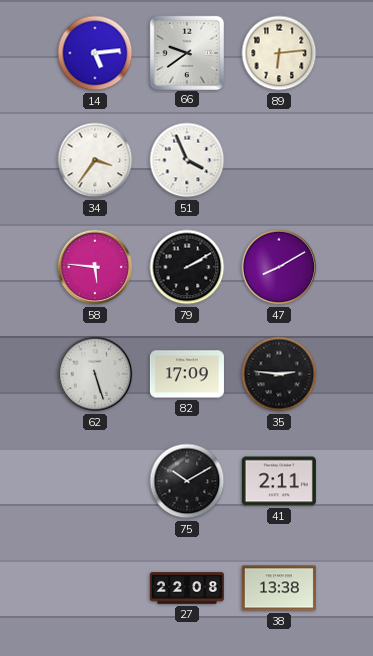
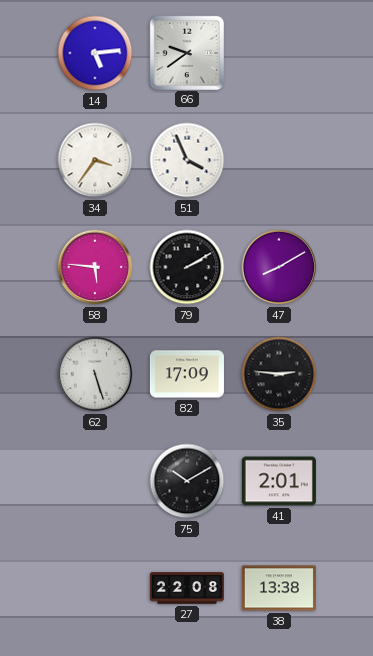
89: 6:14 -> none
41: 2:11 -> 2:01
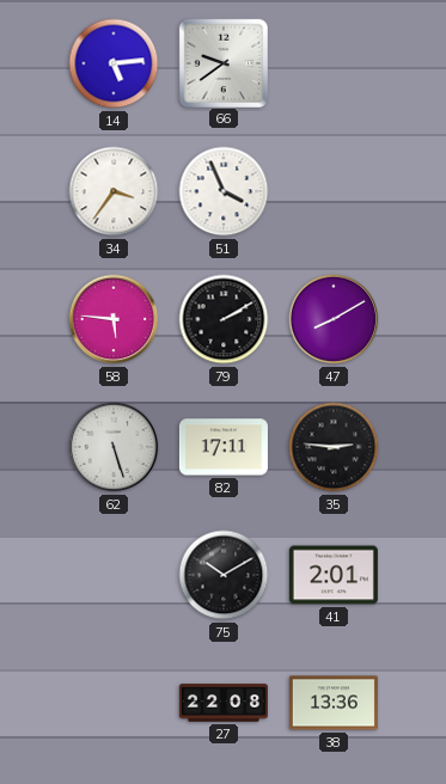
82: 17:09 -> 17:11
38: 13:38 -> 13:36
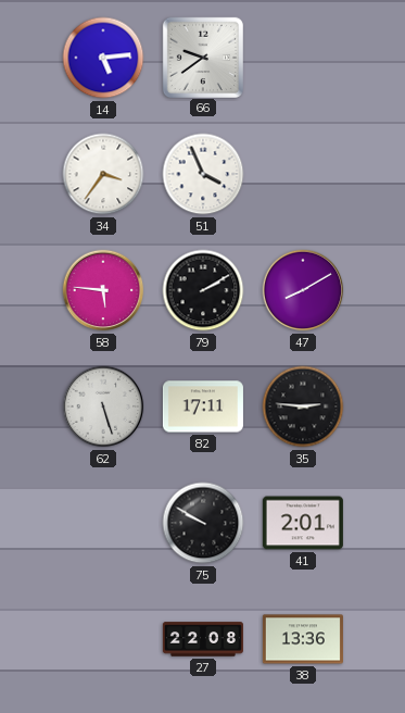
75: 10:10 -> 9:50
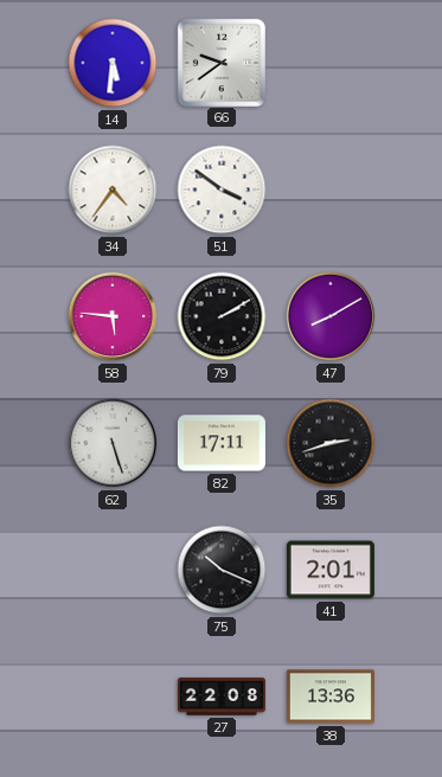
14: 5:14 -> 5:31
34: 3:36 -> 4:36
51: 3:56 -> 3:51
35: 2:46 -> 2:42
75: 9:50 -> 10:19
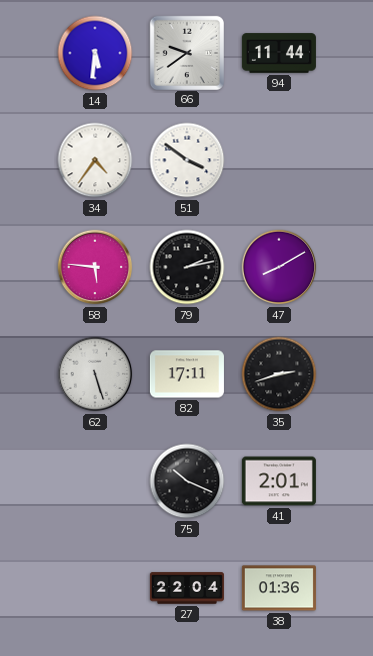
94: none -> 11:44
79: 2:10 -> 2:13
27: 22:08 -> 22:04
38: 13:36 -> 01:36
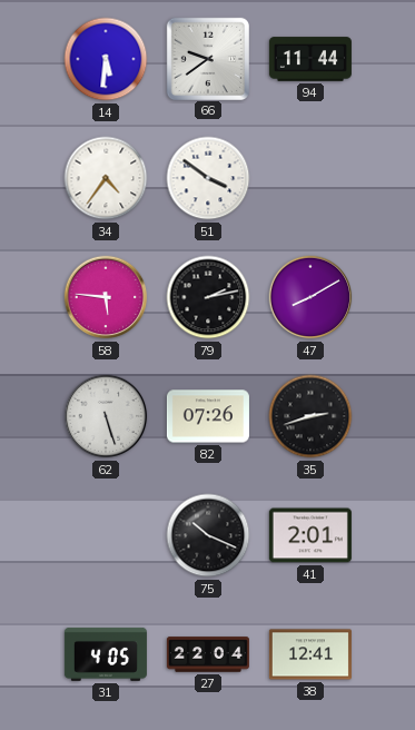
82: 17:11 -> 07:26
31: none -> 4:05
38: 01:36 -> 12:41
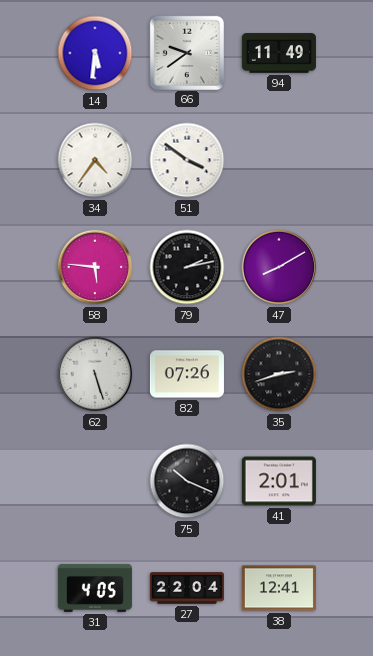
94: 11:44 -> 11:49
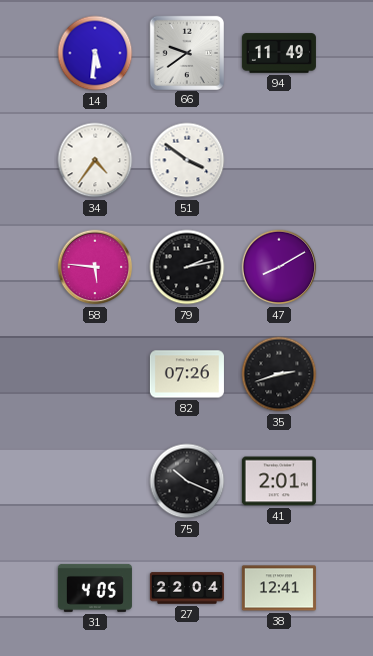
62: 5:27 -> none
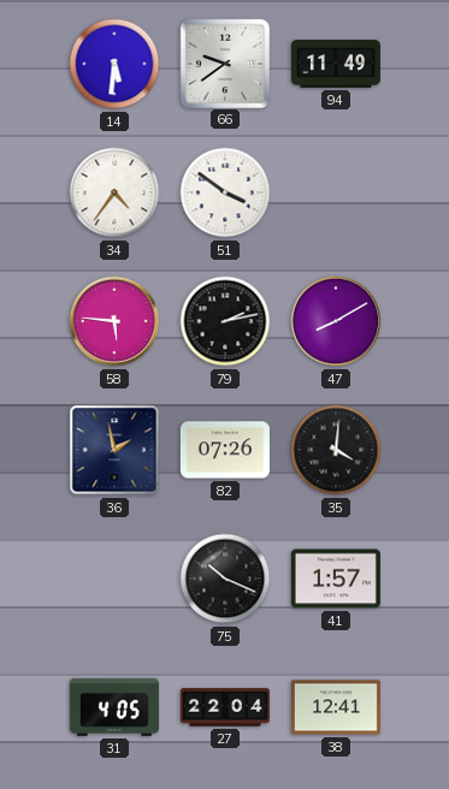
36: none -> 1:58
35: 2:42 -> 4:01
41: 2:01 -> 1:57
